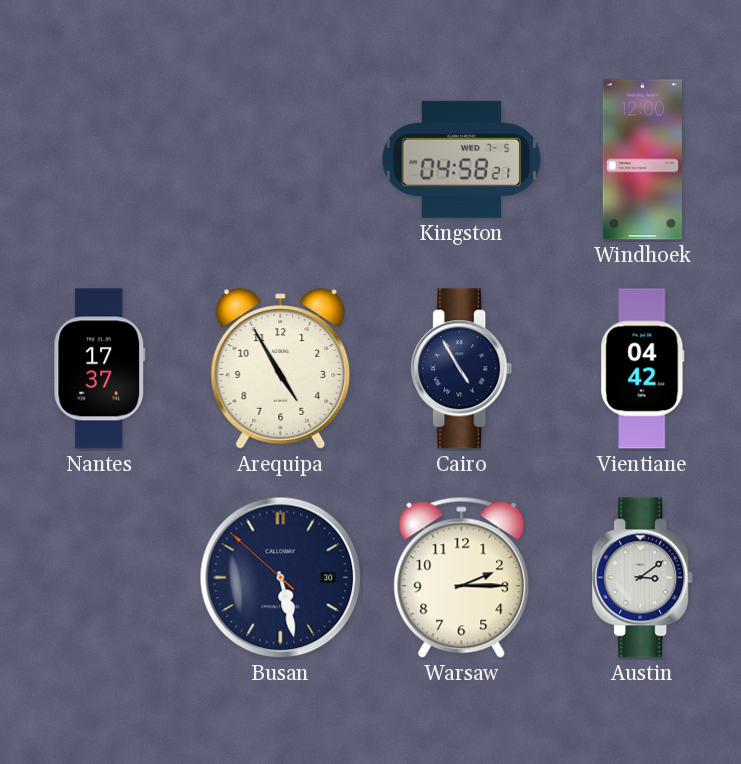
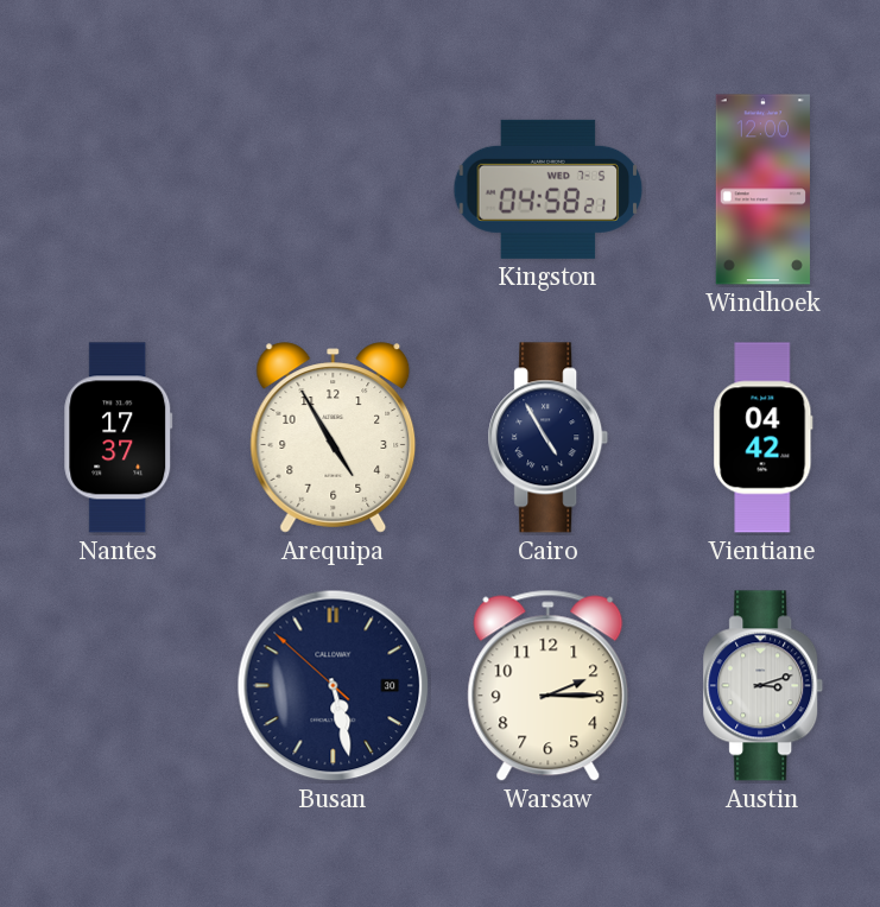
Austin: 3:09 -> 3:12
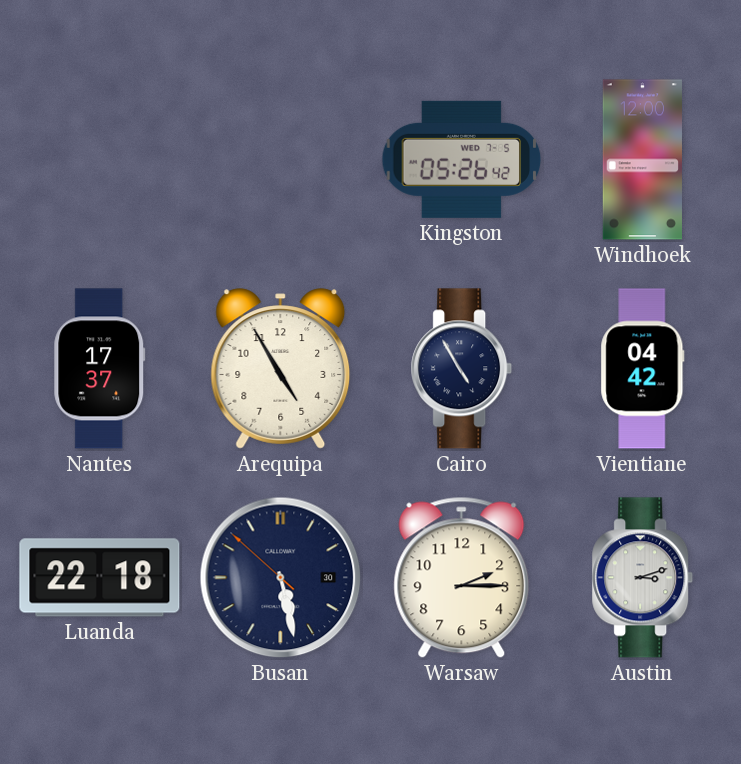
Kingston: 04:58 -> 05:26
Luanda: none -> 22:18
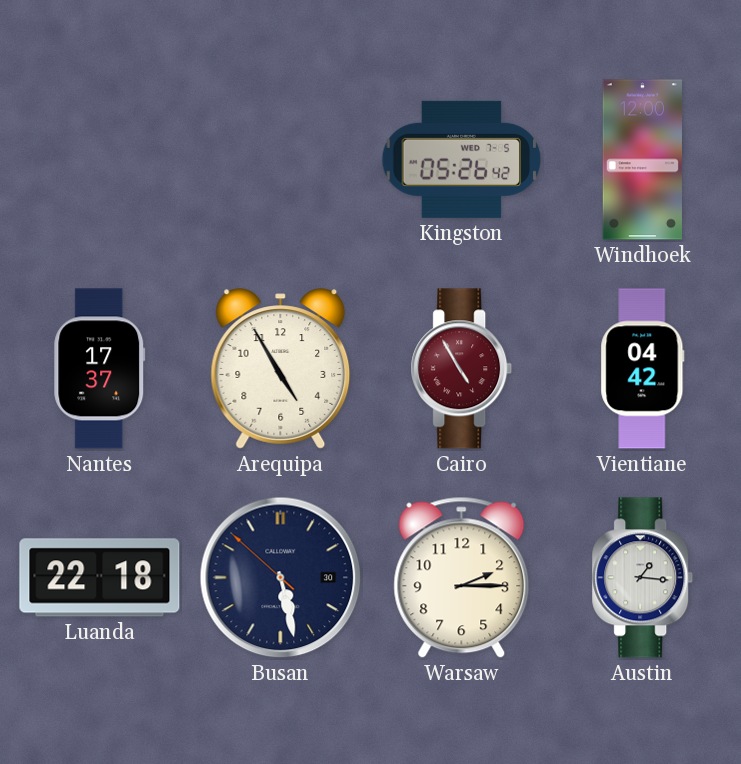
Cairo dial: navy -> burgundy
Austin: 3:12 -> 1:16
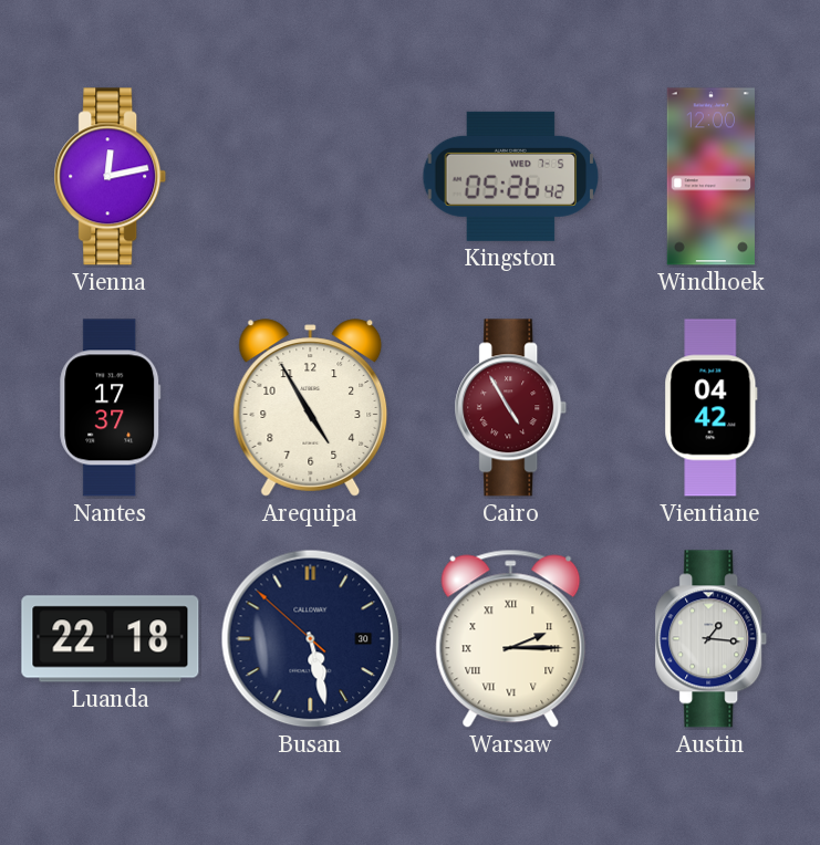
Vienna: none -> 12:13
Warsaw numerals: Arabic -> Roman
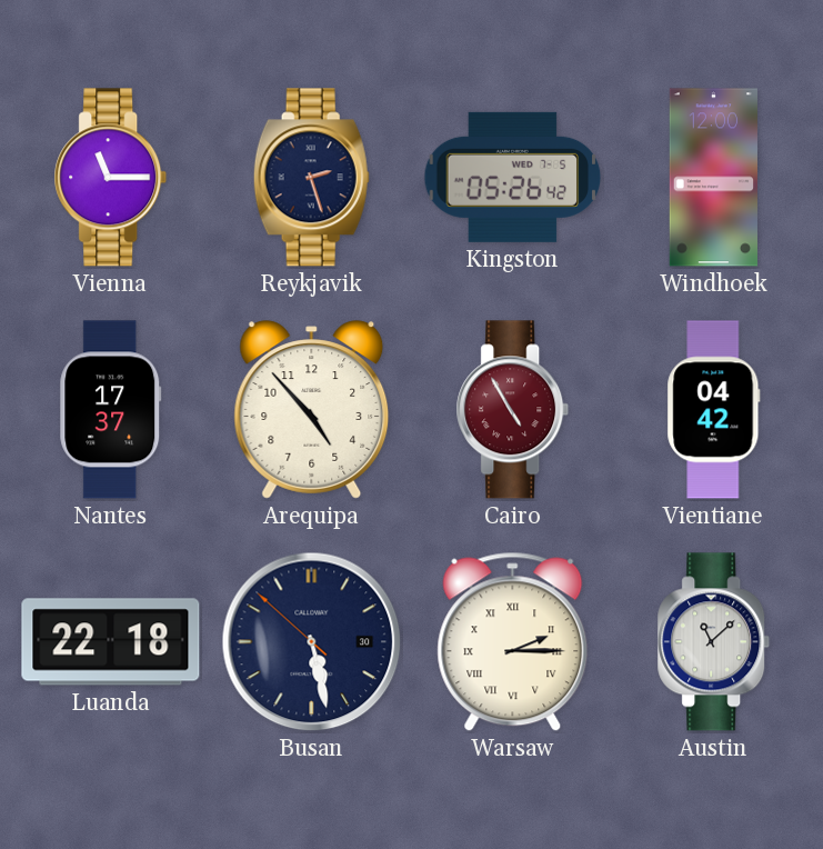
Vienna: 12:13 -> 11:15
Reykjavik: none -> 2:27
Arequipa: 4:55 -> 4:53
Austin: 1:16 -> 11:08
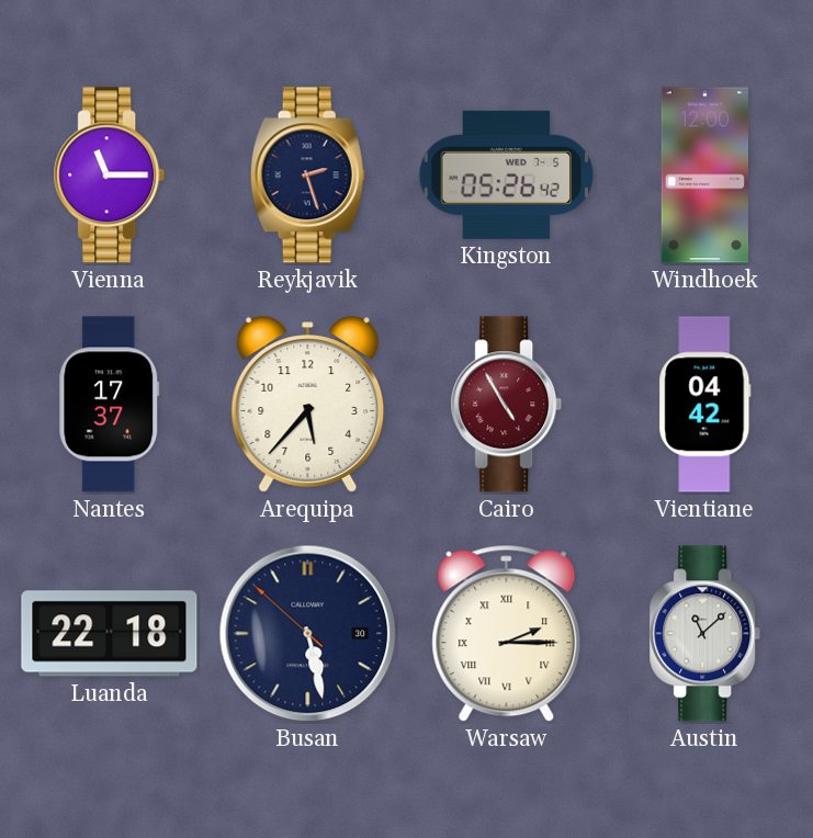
Arequipa: 4:53 -> 5:37
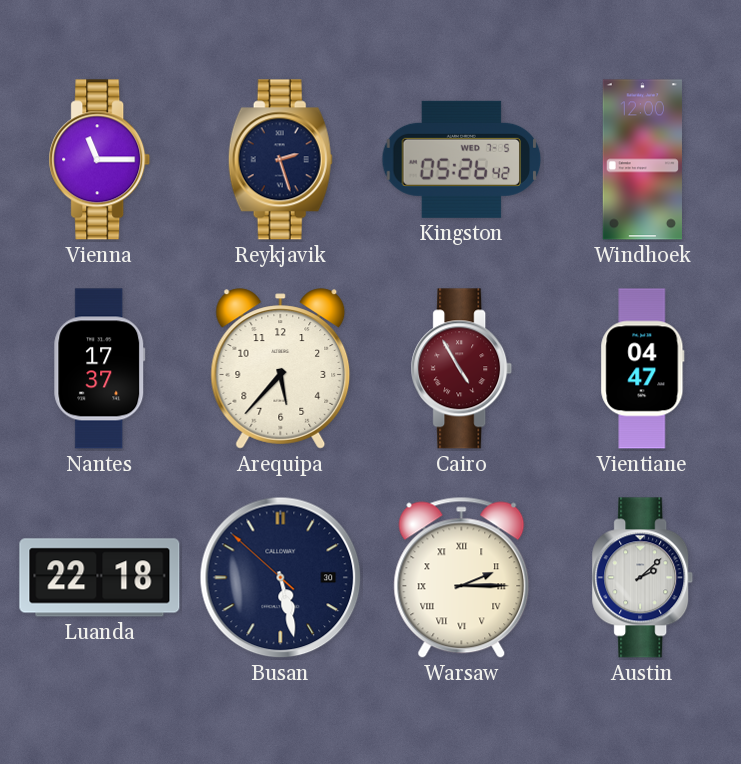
Vientiane: 04:42 -> 04:47
Austin: 11:08 -> 2:08
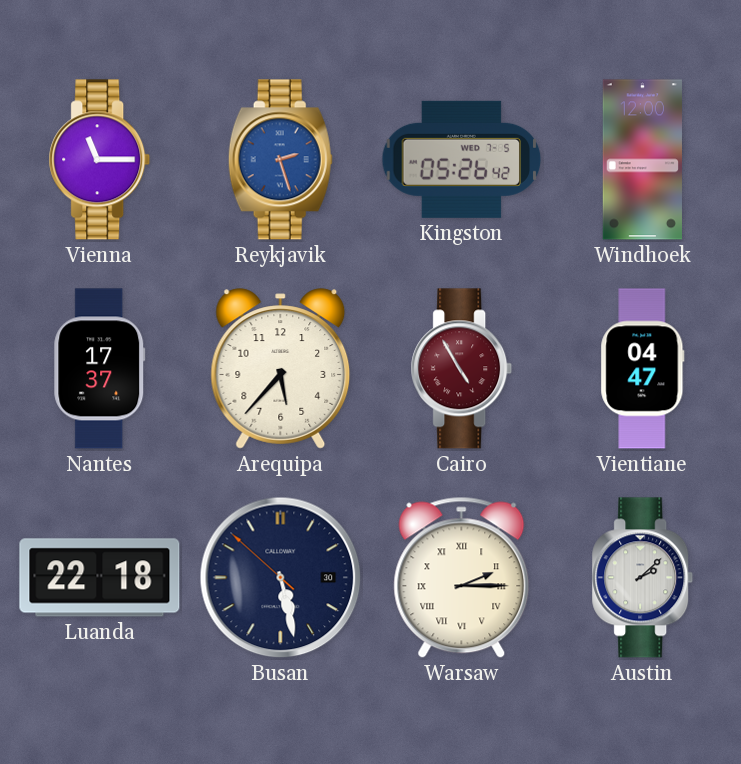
Reykjavik dial: navy -> blue
